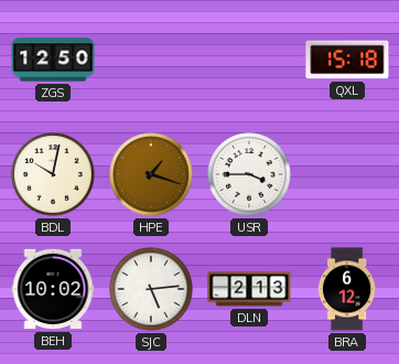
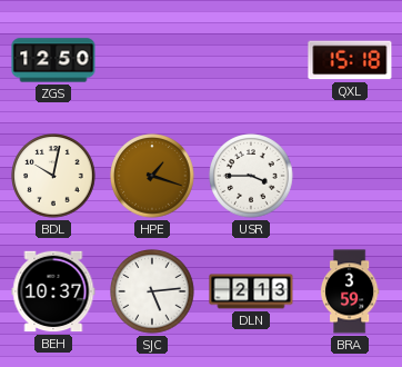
BEH: 10:02 -> 10:37
BRA: 6:12 -> 3:59
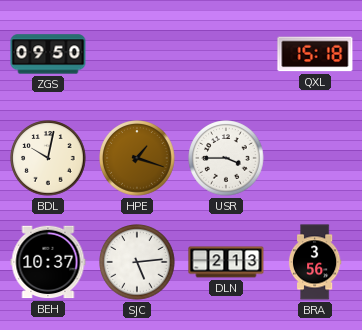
ZGS: 12:50 -> 09:50
BRA: 3:59 -> 3:56
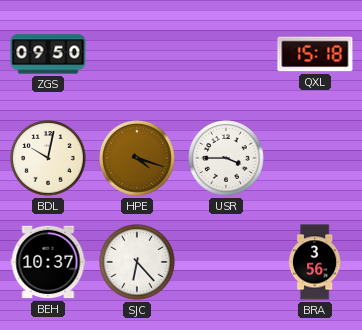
HPE: 1:18 -> 4:18
SJC: 5:14 -> 6:23
DLN: 2:13 -> none
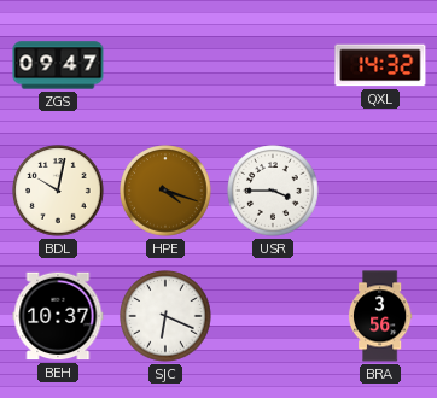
ZGS: 09:50 -> 09:47
QXL: 15:18 -> 14:32
SJC: 6:23 -> 6:19
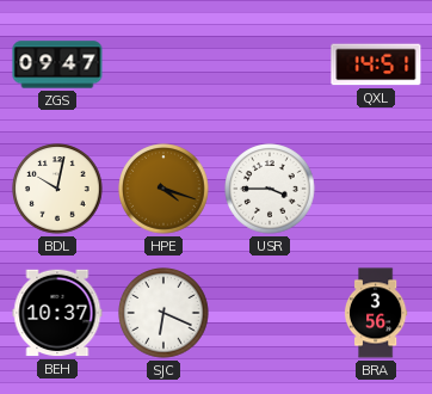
QXL: 14:32 -> 14:51
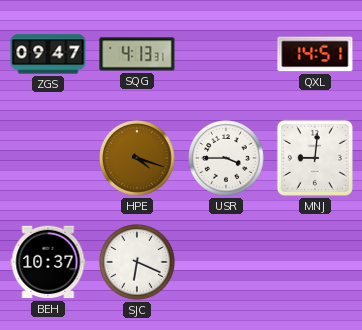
SQG: none -> 4:13
BDL: 10:02 -> none
MNJ: none -> 9:01
BRA: 3:56 -> none
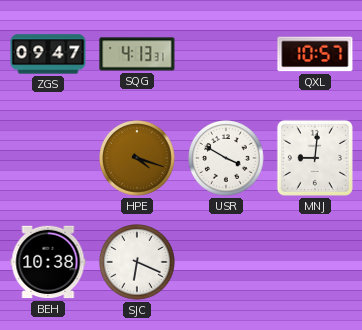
QXL: 14:51 -> 10:57
USR: 3:45 -> 3:50
BEH: 10:37 -> 10:38
